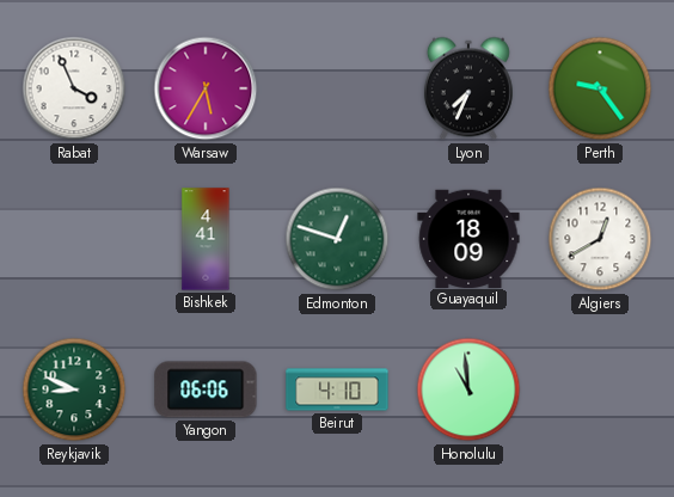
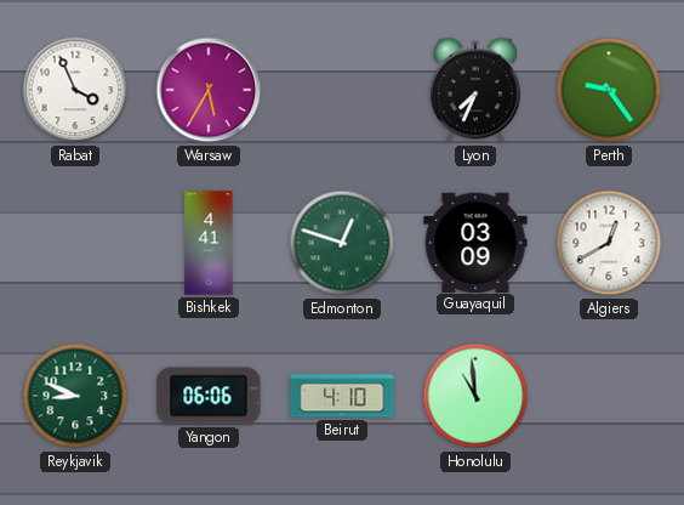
Guayaquil: 18:09 -> 03:09
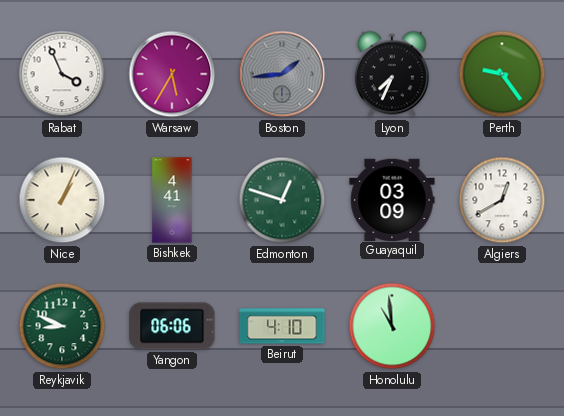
Boston: none -> 1:44
Nice: none -> 1:04
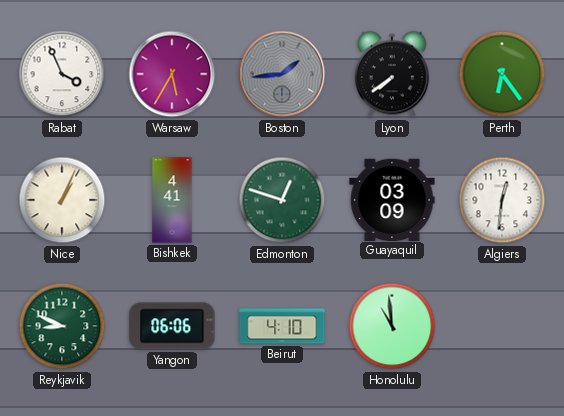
Lyon: 7:34 -> 7:39
Perth: 9:24 -> 6:24
Algiers: 12:40 -> 12:31
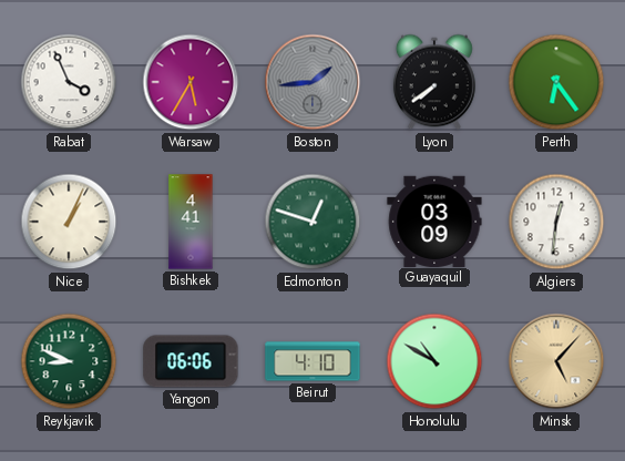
Honolulu: 10:59 -> 10:50
Minsk: none -> 5:07
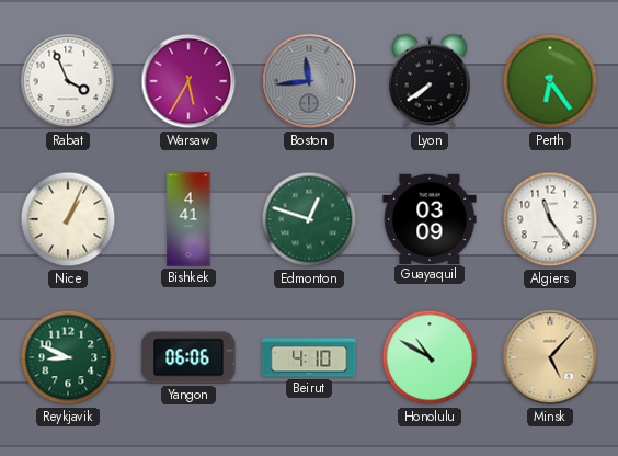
Boston: 1:44 -> 11:44
Algiers: 12:31 -> 11:24
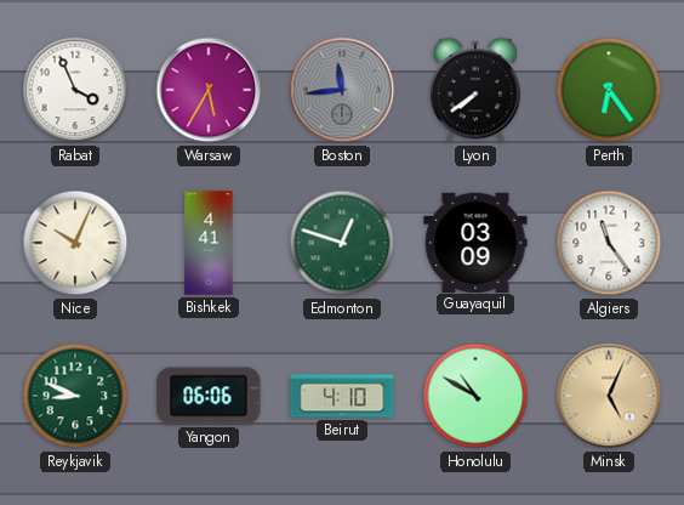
Nice: 1:04 -> 10:04
Minsk: 5:07 -> 5:04
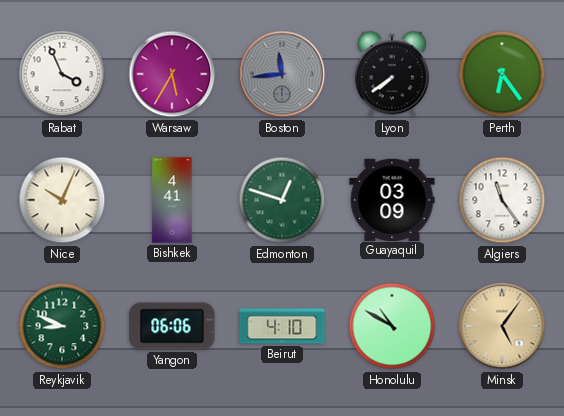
Minsk: 5:04 -> 5:06
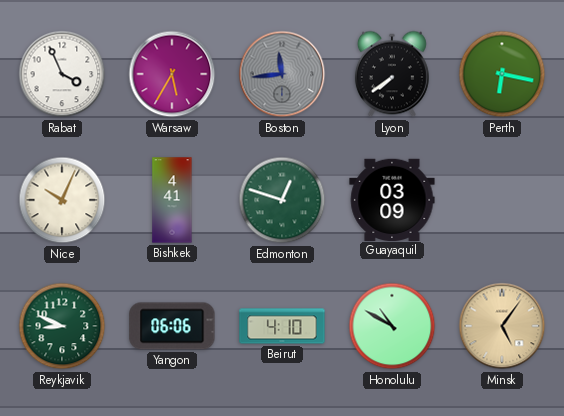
Perth: 6:24 -> 6:17
Algiers: 11:24 -> none
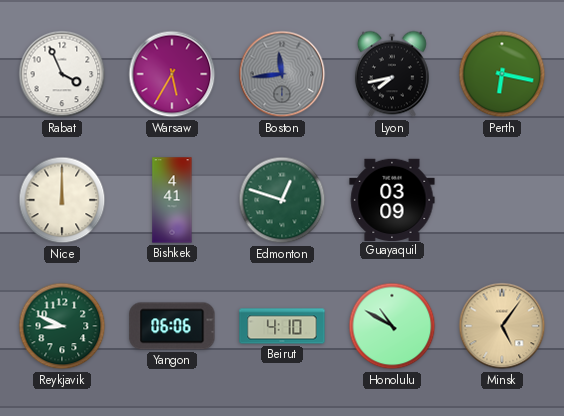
Lyon: 7:39 -> 7:43
Nice: 10:04 -> 12:00
